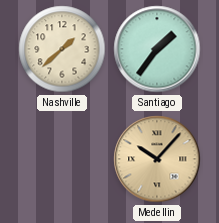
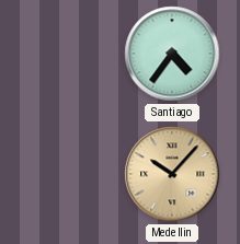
Nashville: 1:38 -> none
Santiago: 1:36 -> 4:36
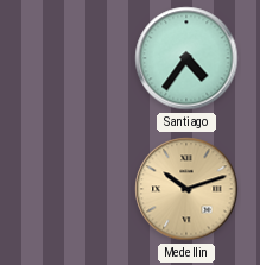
Medellin: 10:07 -> 10:12
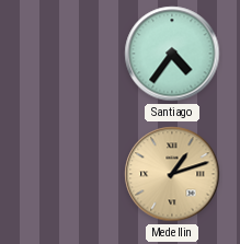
Medellin: 10:12 -> 1:12
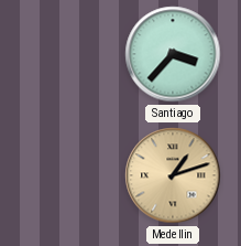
Santiago: 4:36 -> 3:37
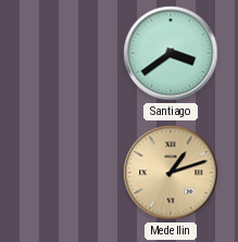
Santiago: 3:37 -> 3:39
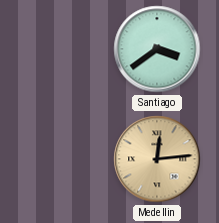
Medellin: 1:12 -> 12:14
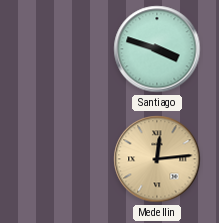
Santiago: 3:39 -> 3:48
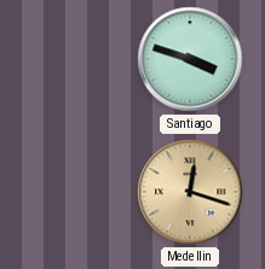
Medellin: 12:14 -> 12:18
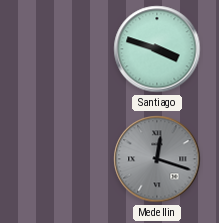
Medellin dial: champagne -> grey
